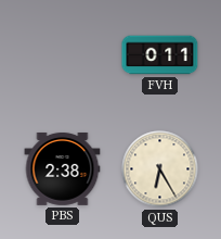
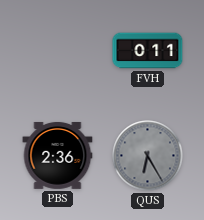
PBS: 2:38 -> 2:36
QUS dial: cream -> grey
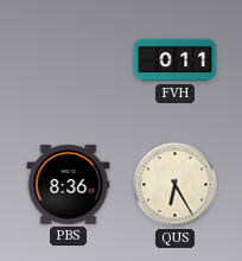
PBS: 2:36 -> 8:36
QUS dial: grey -> cream
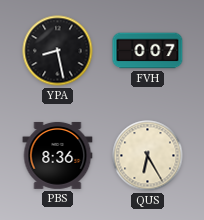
YPA: none -> 8:28
FVH: 0:11 -> 0:07
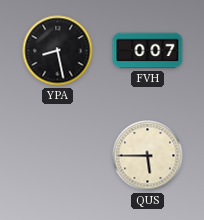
PBS: 8:36 -> none
QUS: 6:25 -> 5:45
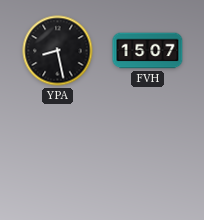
FVH: 0:07 -> 15:07
QUS: 5:45 -> none
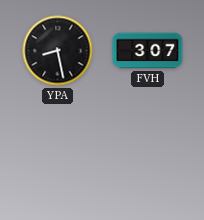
FVH: 15:07 -> 3:07
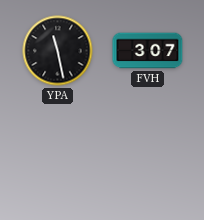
YPA: 8:28 -> 11:28
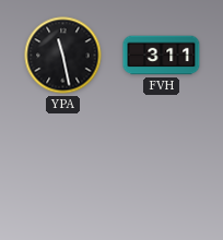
FVH: 3:07 -> 3:11
